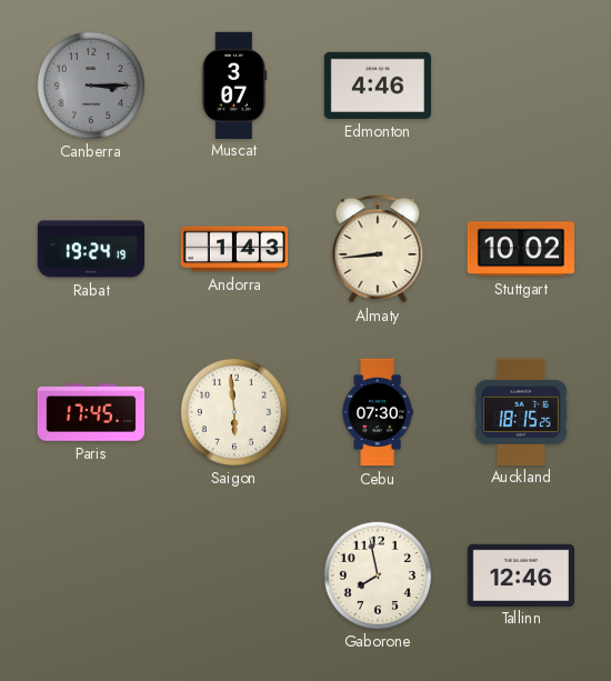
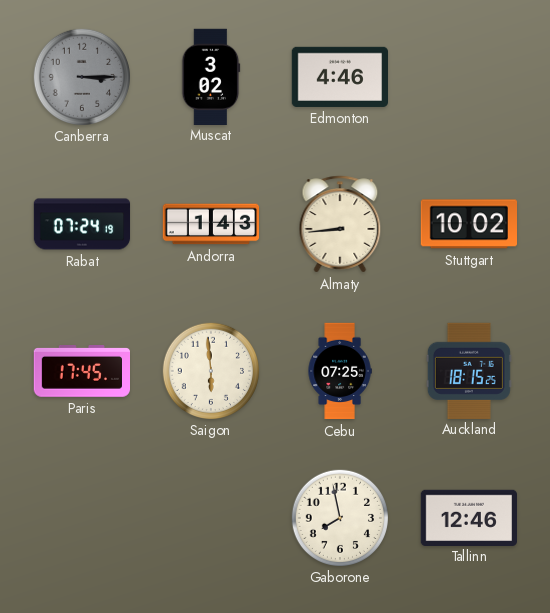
Muscat: 3:07 -> 3:02
Rabat: 19:24 -> 07:24
Cebu: 07:30 -> 07:25
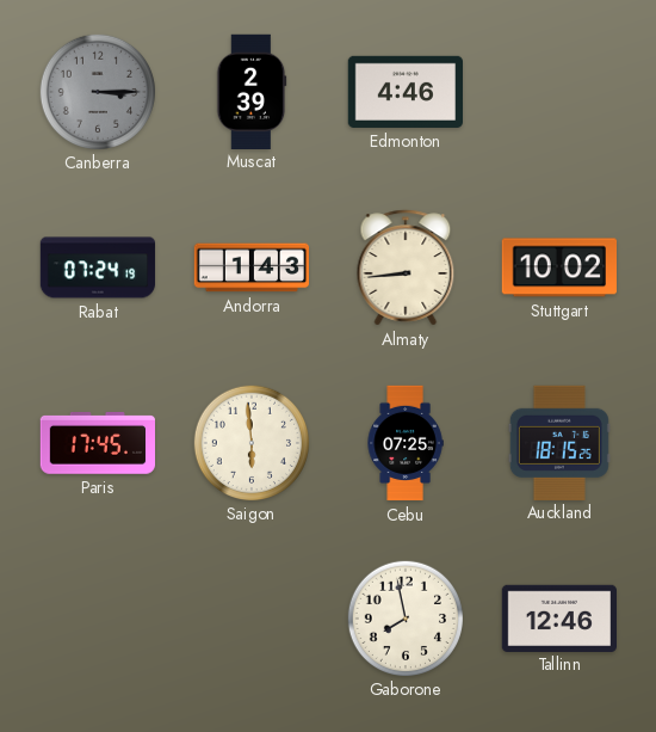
Muscat: 3:02 -> 2:39
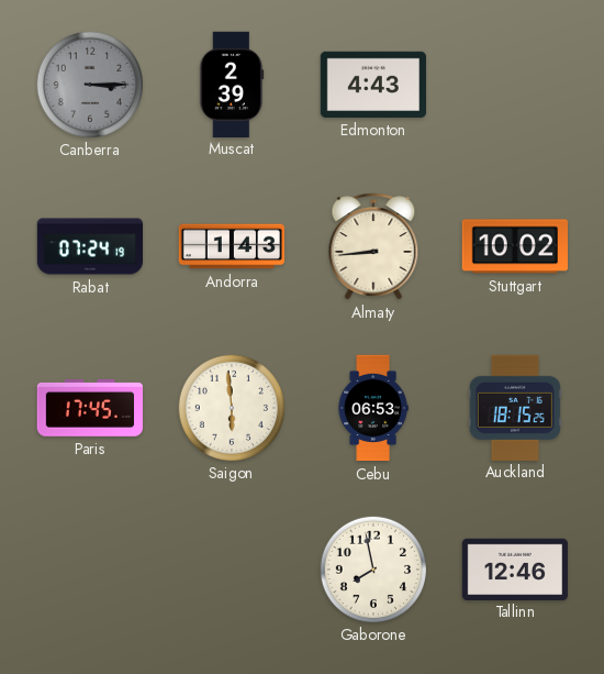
Edmonton: 4:46 -> 4:43
Cebu: 07:25 -> 06:53
